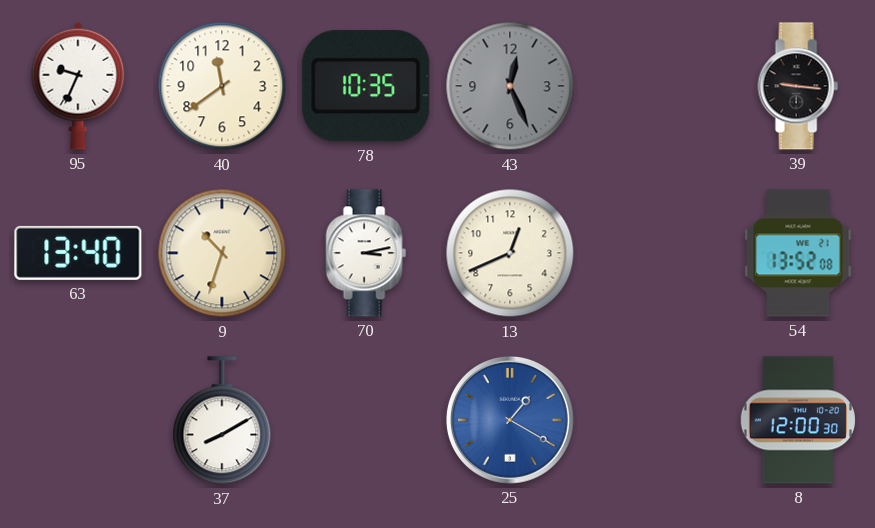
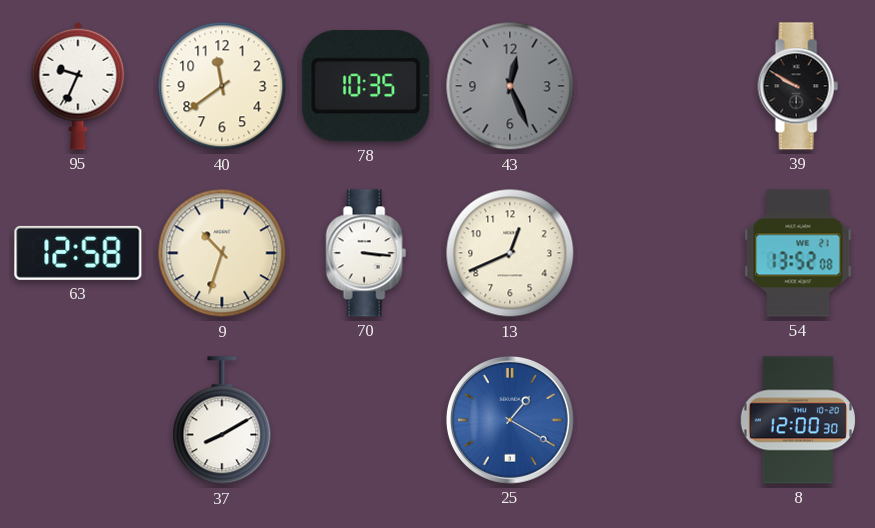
39: 9:16 -> 9:50
63: 13:40 -> 12:58
70: 3:13 -> 3:16
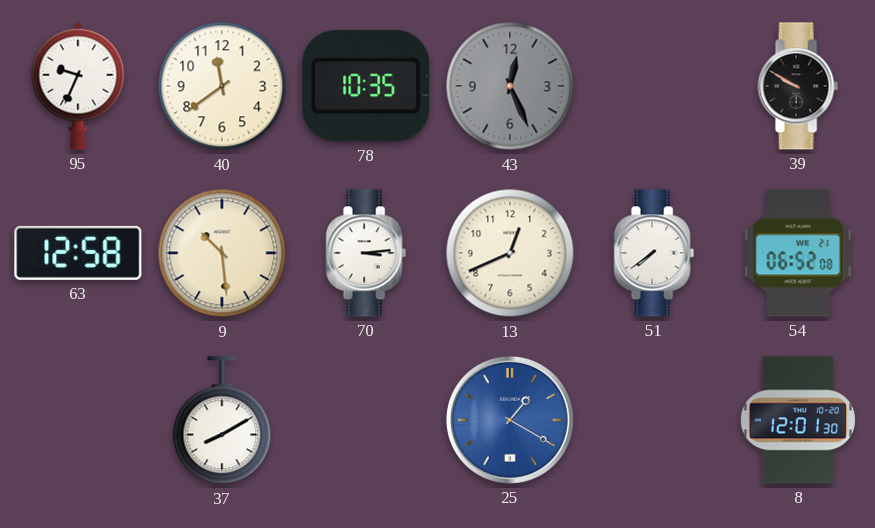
9: 10:33 -> 10:29
70: 3:16 -> 3:14
51: none -> 7:39
54: 13:52 -> 06:52
8: 12:00 -> 12:01
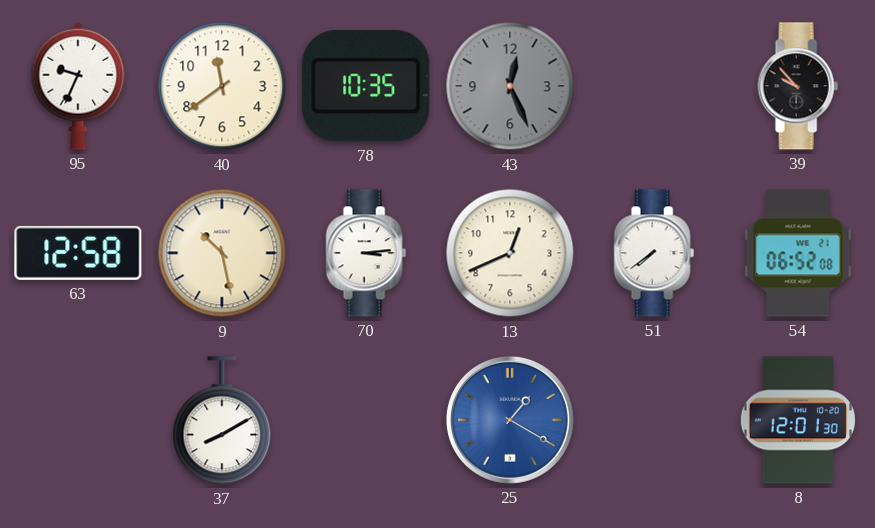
39: 9:50 -> 9:53
9: 10:29 -> 10:28
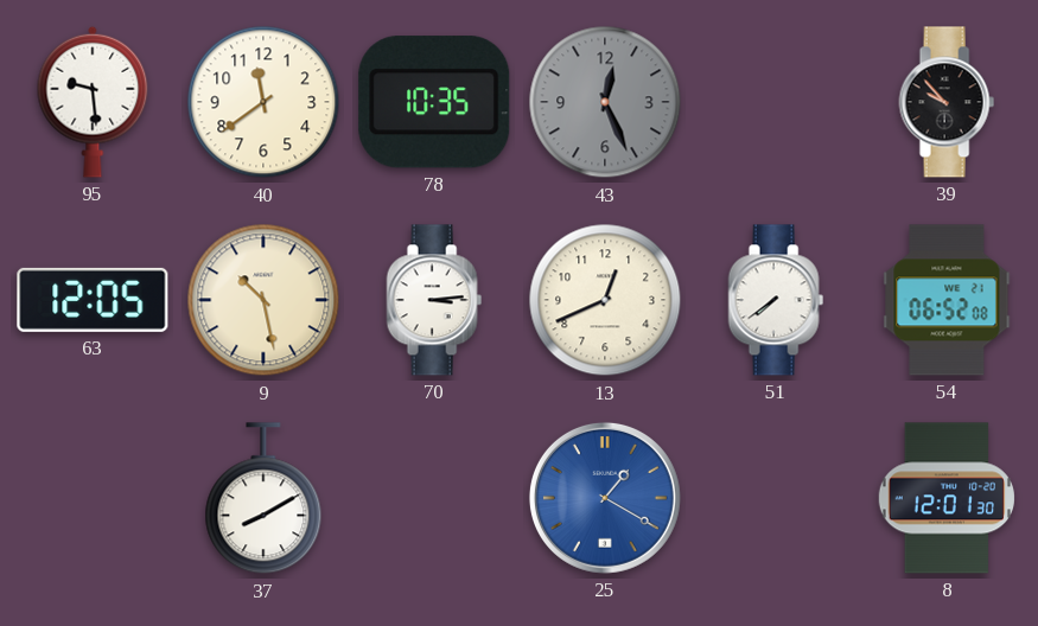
95: 9:34 -> 9:29
63: 12:58 -> 12:05
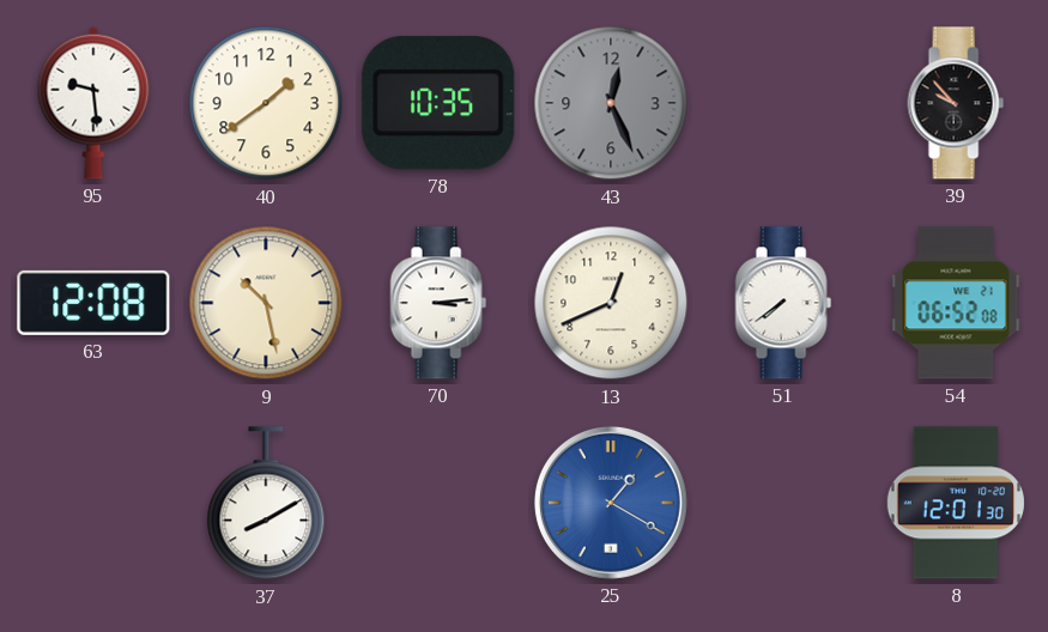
40: 11:39 -> 1:39
63: 12:05 -> 12:08
